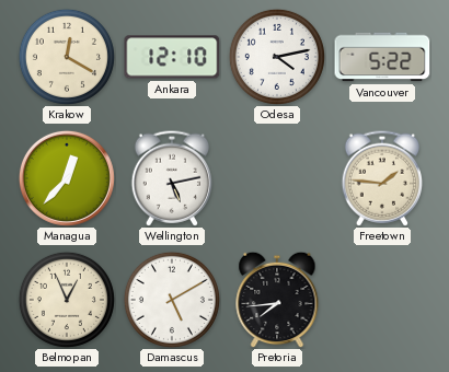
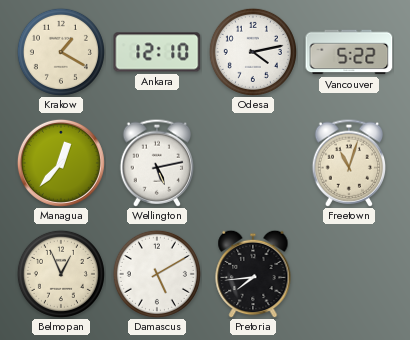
Krakow: 12:20 -> 1:20
Freetown: 1:46 -> 11:03
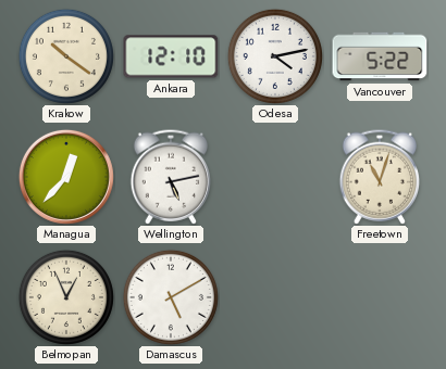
Krakow: 1:20 -> 10:21
Pretoria: 7:44 -> none
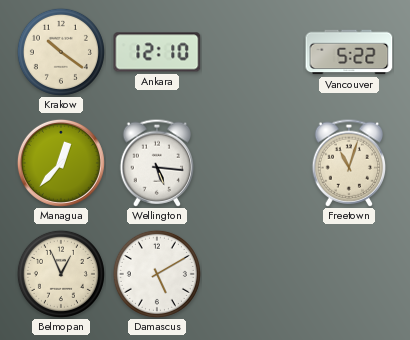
Odesa: 4:13 -> none
Wellington: 5:13 -> 5:16
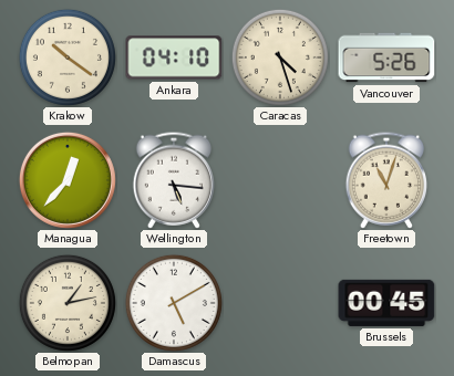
Ankara: 12:10 -> 04:10
Caracas: none -> 4:27
Vancouver: 5:22 -> 5:26
Belmopan: 12:56 -> 1:13
Brussels: none -> 00:45
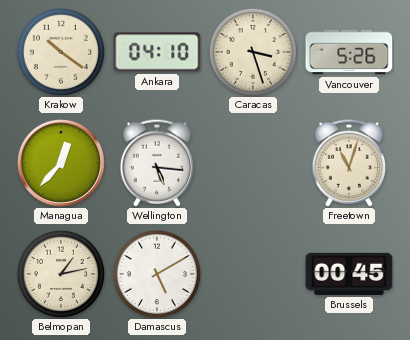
Caracas: 4:27 -> 3:27
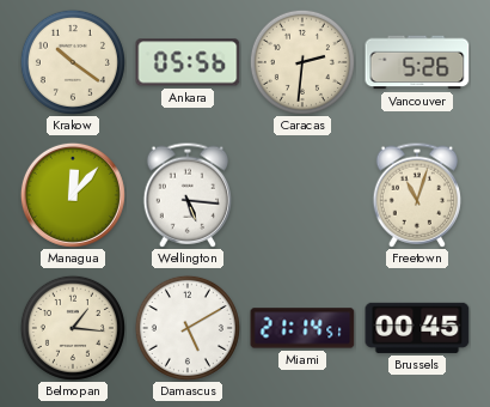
Ankara: 04:10 -> 05:56
Caracas: 3:27 -> 2:31
Managua: 12:37 -> 12:07
Belmopan: 1:13 -> 1:16
Miami: none -> 21:14
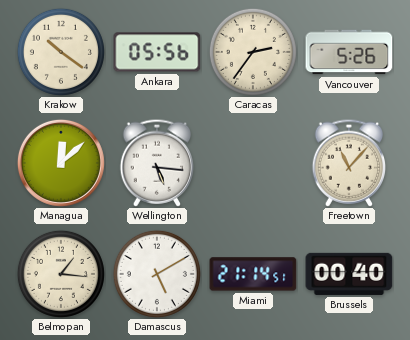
Caracas: 2:31 -> 2:36
Managua: 12:07 -> 12:08
Freetown: 11:03 -> 11:07
Brussels: 00:45 -> 00:40
